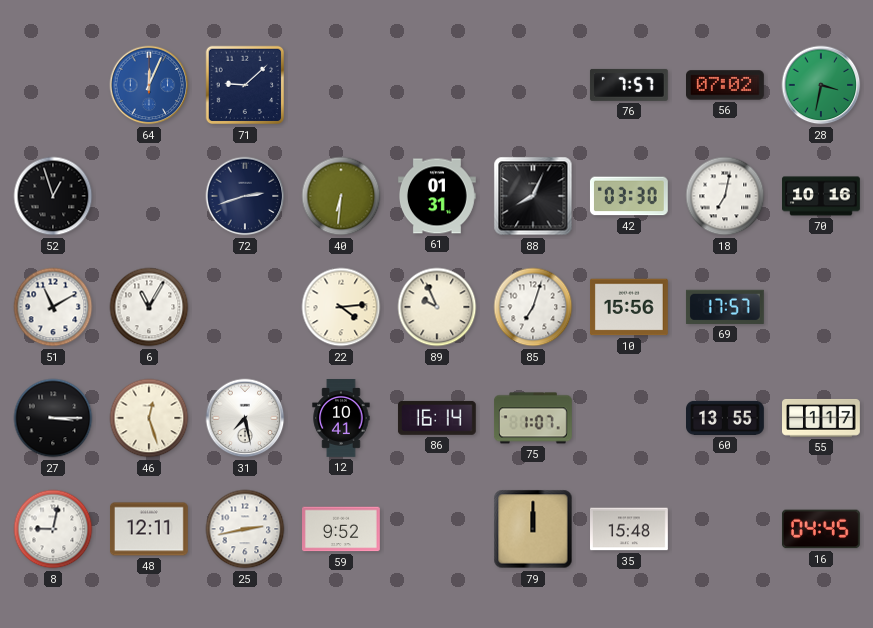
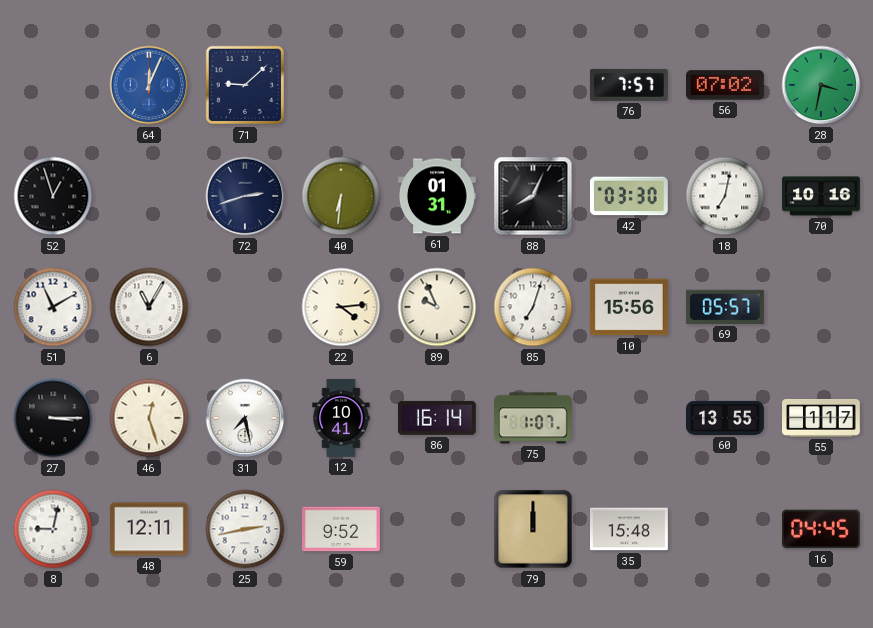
69: 17:57 -> 05:57
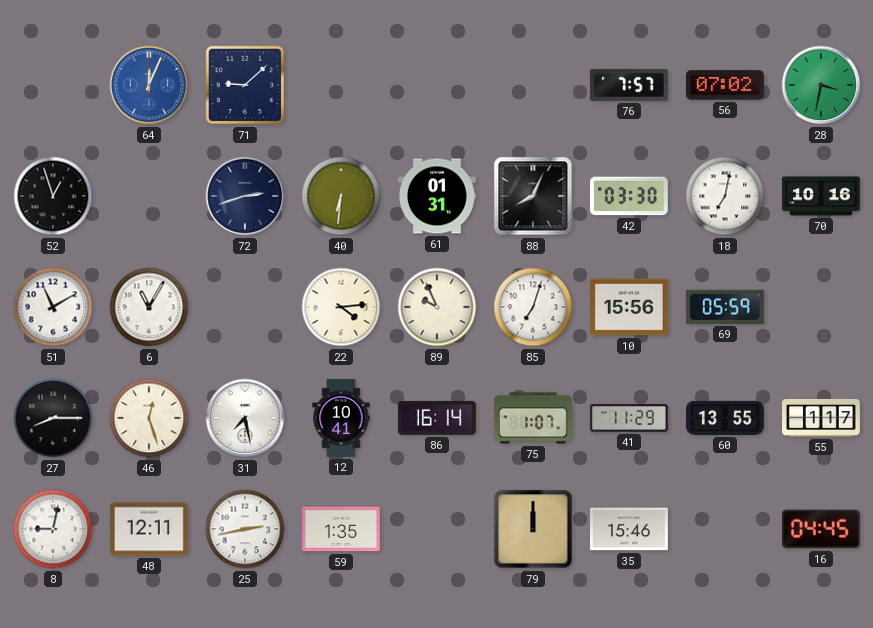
69: 05:57 -> 05:59
27: 3:15 -> 8:15
41: none -> 11:29
59: 9:52 -> 1:35
35: 15:48 -> 15:46
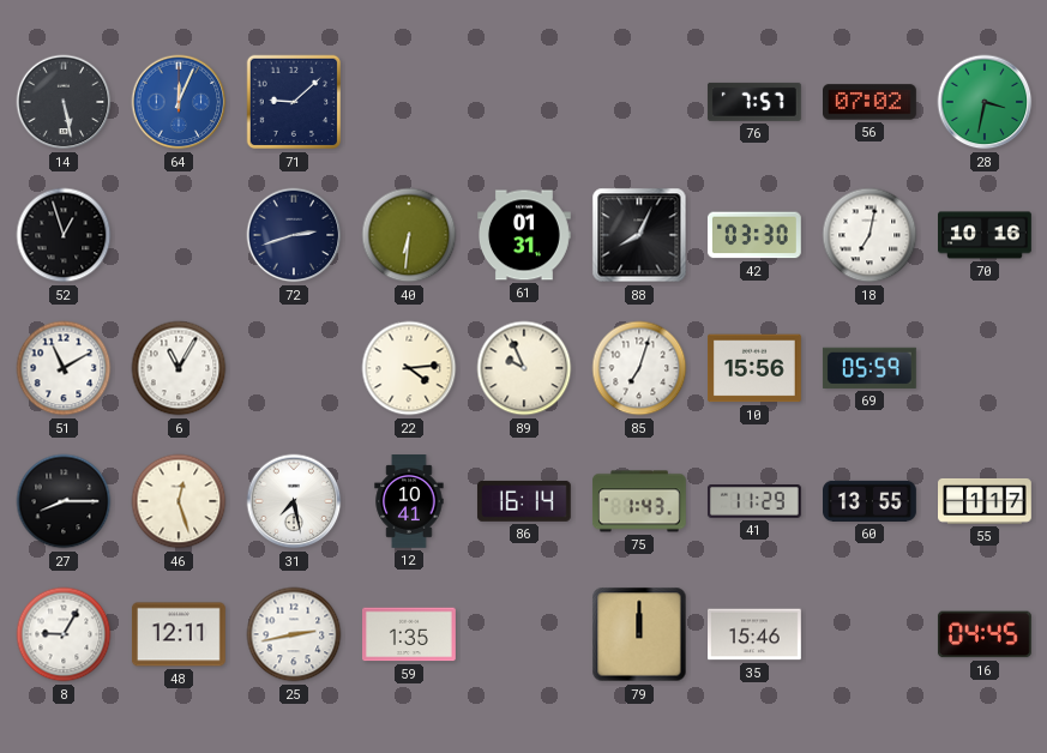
14: none -> 5:28
75: 1:07 -> 1:43
8: 9:02 -> 9:05
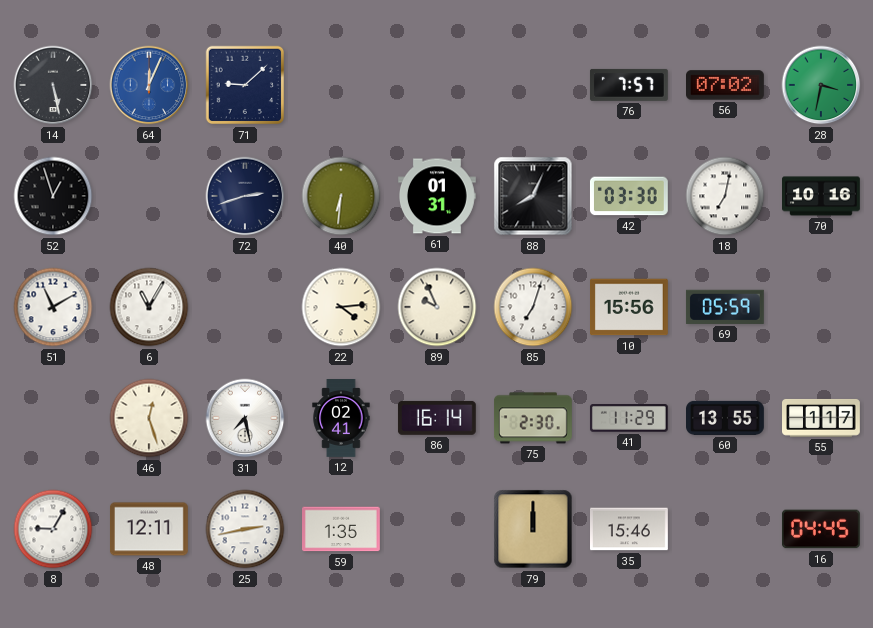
27: 8:15 -> none
12: 10:41 -> 02:41
75: 1:43 -> 2:30
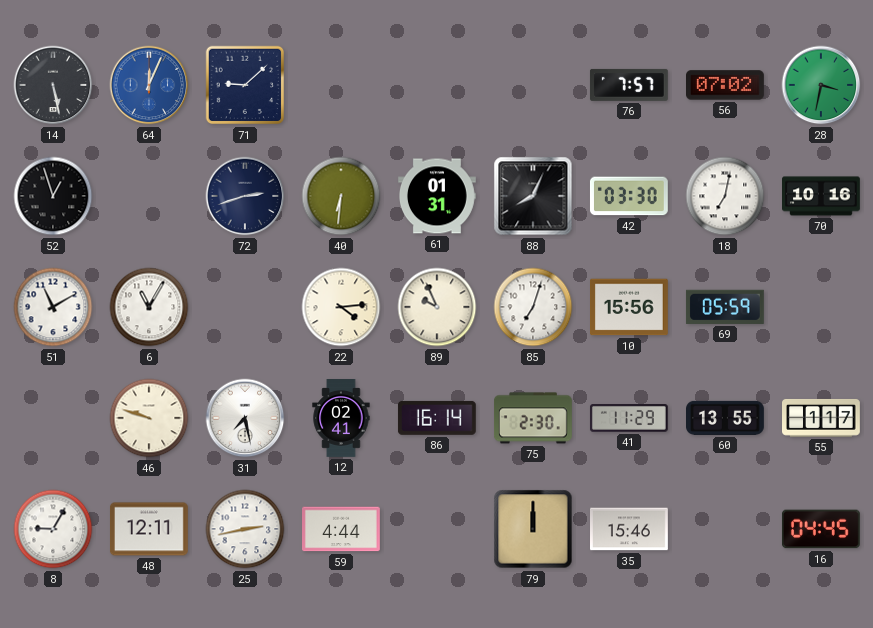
46: 12:27 -> 9:48
59: 1:35 -> 4:44
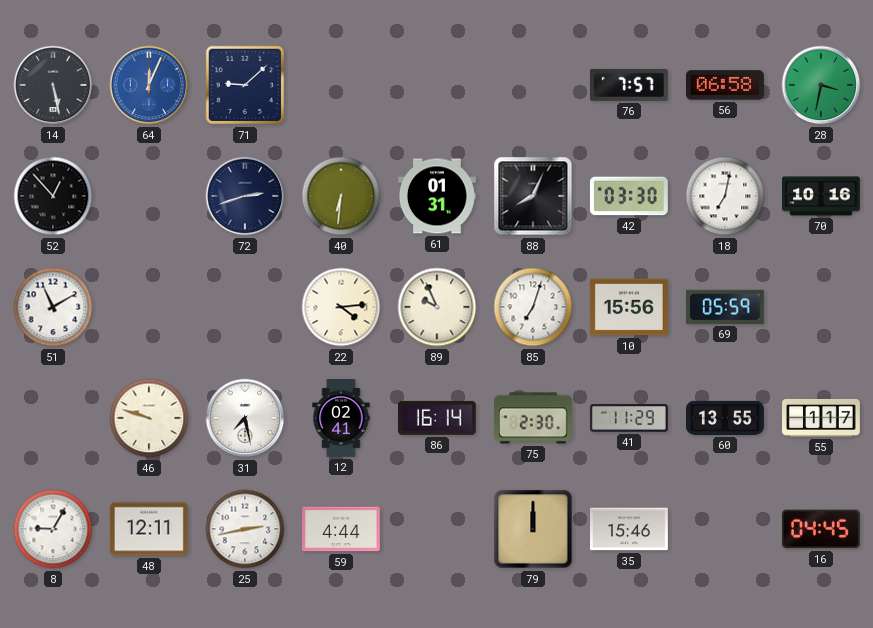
56: 07:02 -> 06:58
52: 12:57 -> 12:53
6: 11:05 -> none
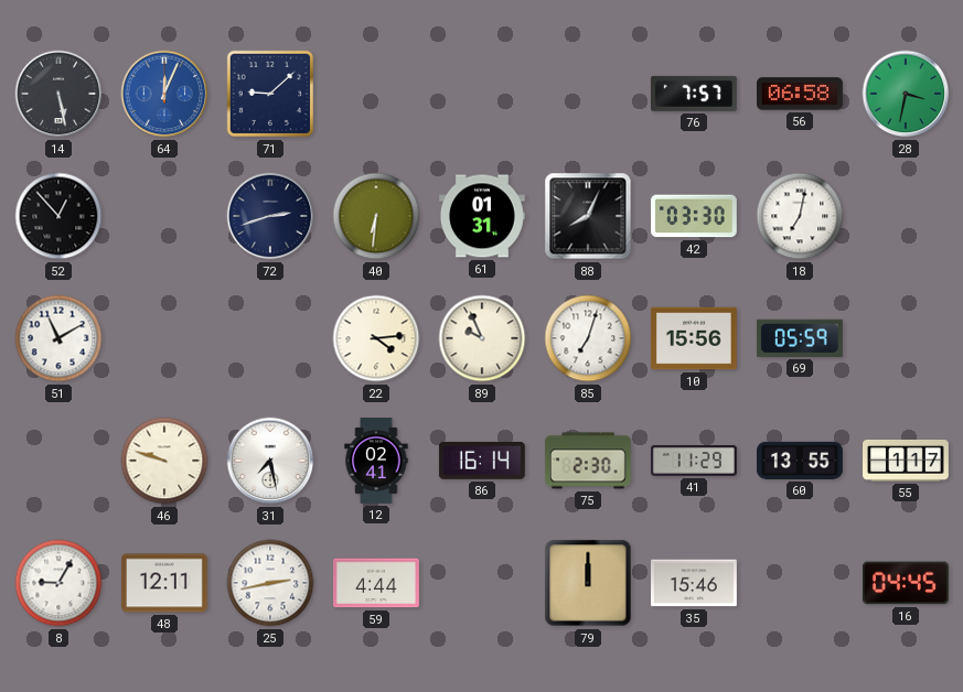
70: 10:16 -> none
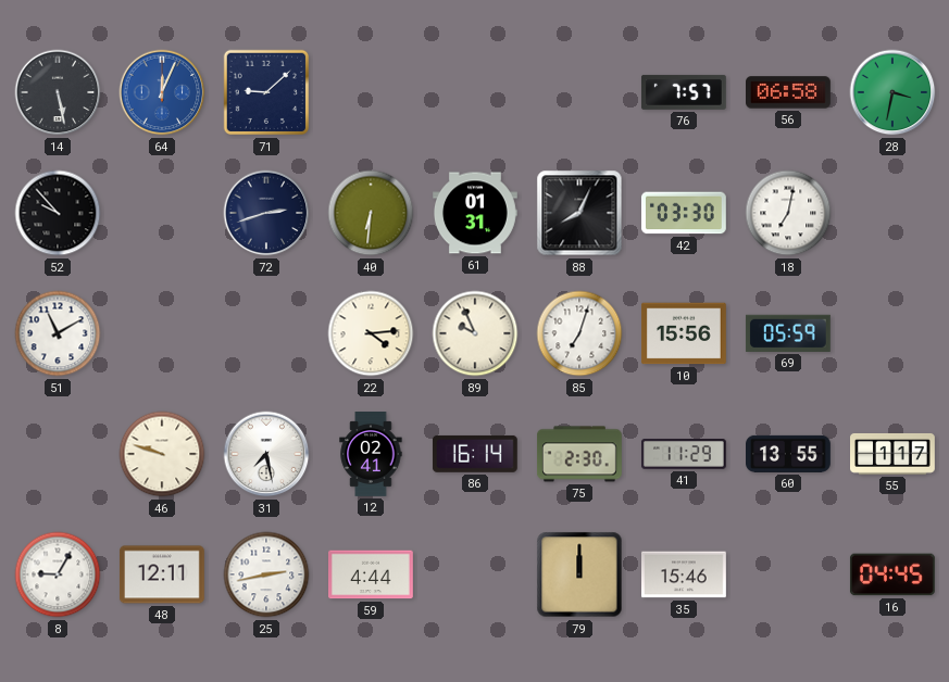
52: 12:53 -> 9:53
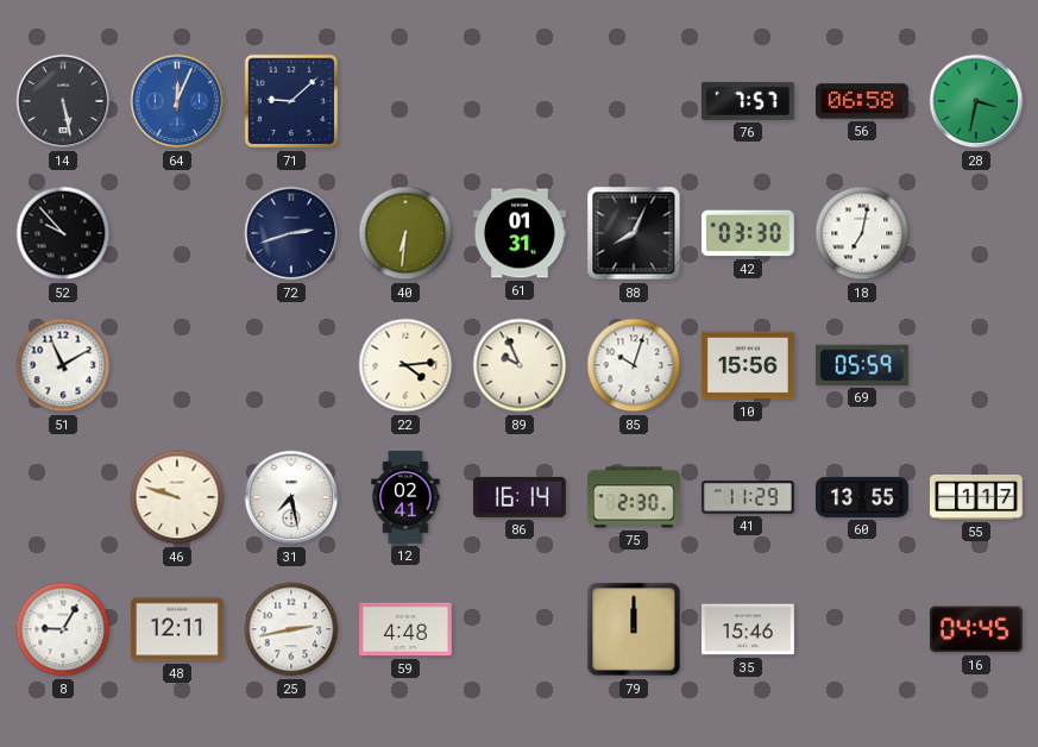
85: 7:03 -> 10:03
59: 4:44 -> 4:48
